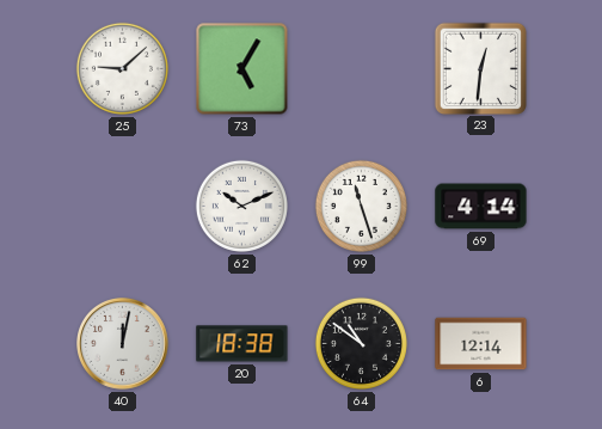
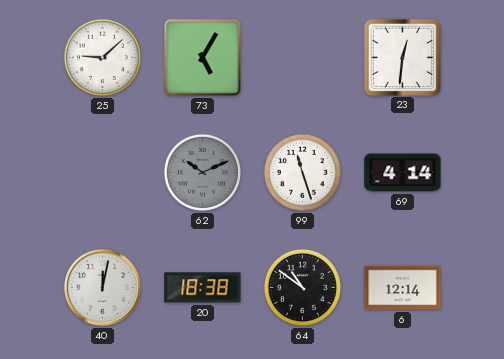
62 dial: white -> grey
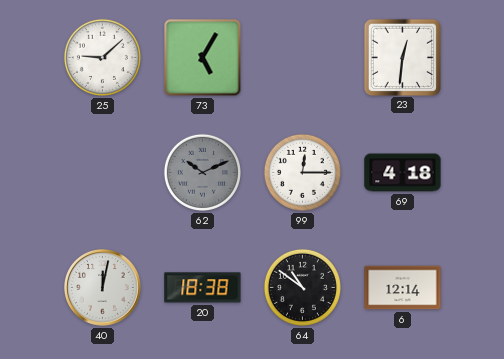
99: 11:27 -> 12:15
69: 4:14 -> 4:18
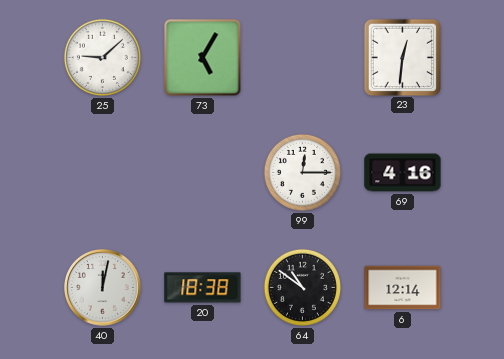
62: 10:11 -> none
69: 4:18 -> 4:16
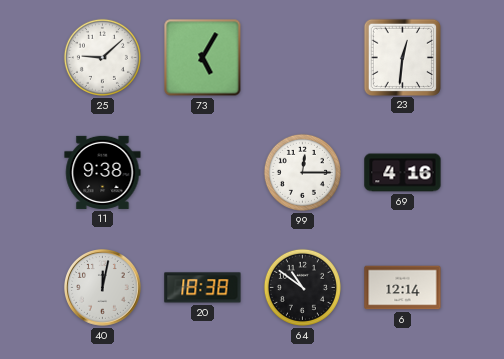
11: none -> 9:38
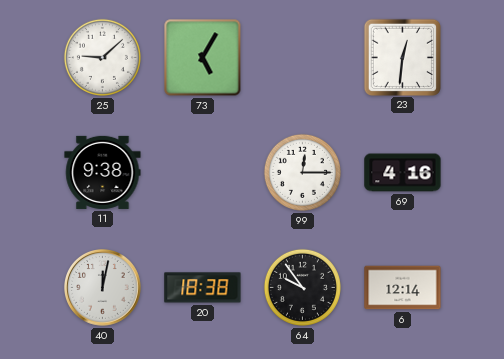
64: 10:51 -> 9:54
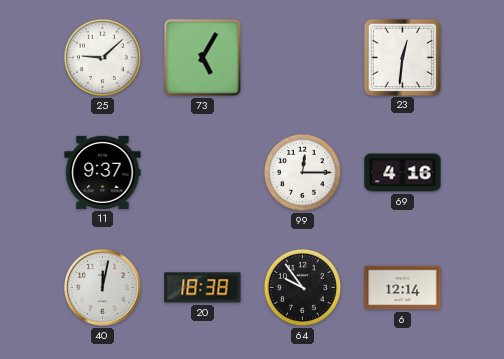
11: 9:38 -> 9:37
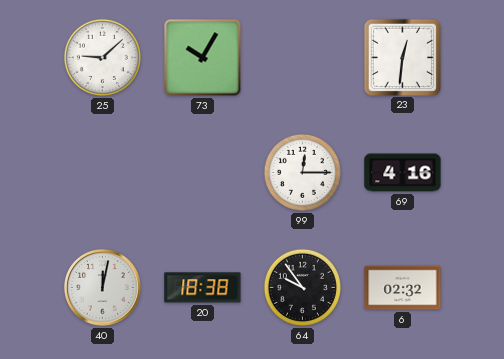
73: 5:05 -> 10:05
11: 9:37 -> none
6: 12:14 -> 02:32
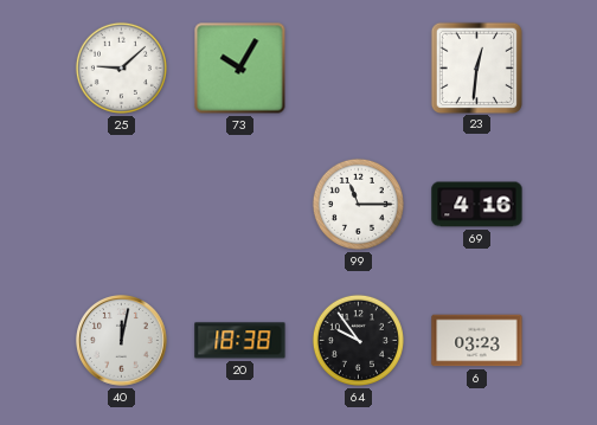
99: 12:15 -> 11:15
6: 02:32 -> 03:23
